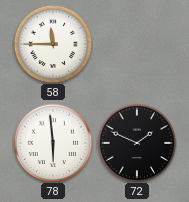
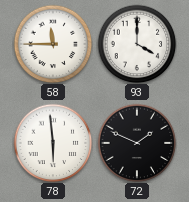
93: none -> 4:00
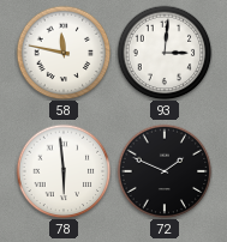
58: 11:45 -> 11:47
93: 4:00 -> 3:01
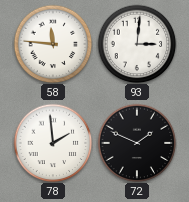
58: 11:47 -> 11:46
78: 5:59 -> 1:59
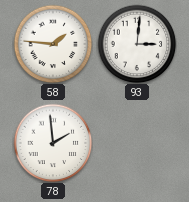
58: 11:46 -> 1:46
72: 1:49 -> none
